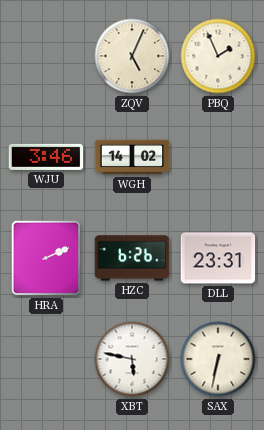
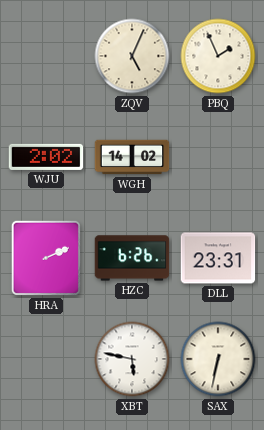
WJU: 3:46 -> 2:02
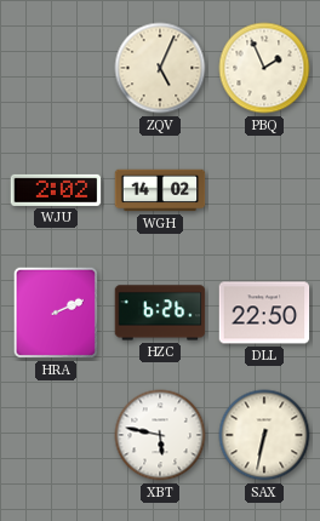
DLL: 23:31 -> 22:50
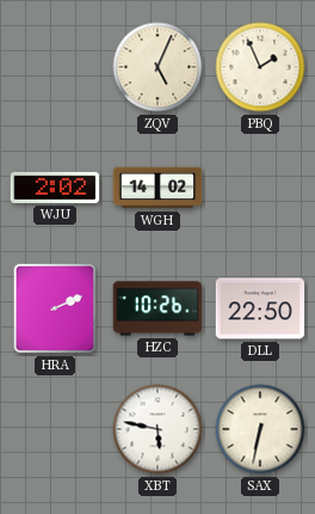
HZC: 6:26 -> 10:26
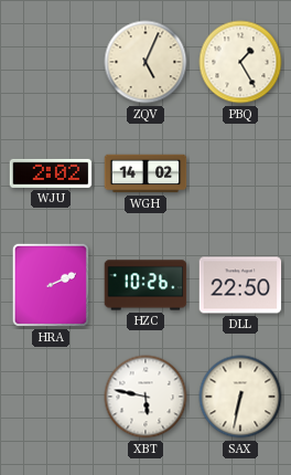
PBQ: 1:56 -> 1:25
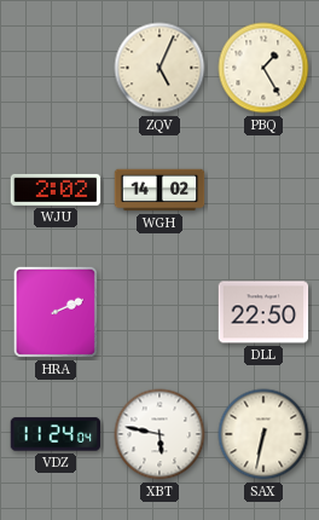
HZC: 10:26 -> none
VDZ: none -> 11:24
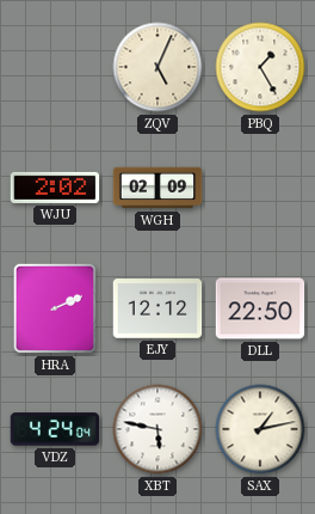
WGH: 14:02 -> 02:09
EJY: none -> 12:12
VDZ: 11:24 -> 4:24
SAX: 6:32 -> 1:13
